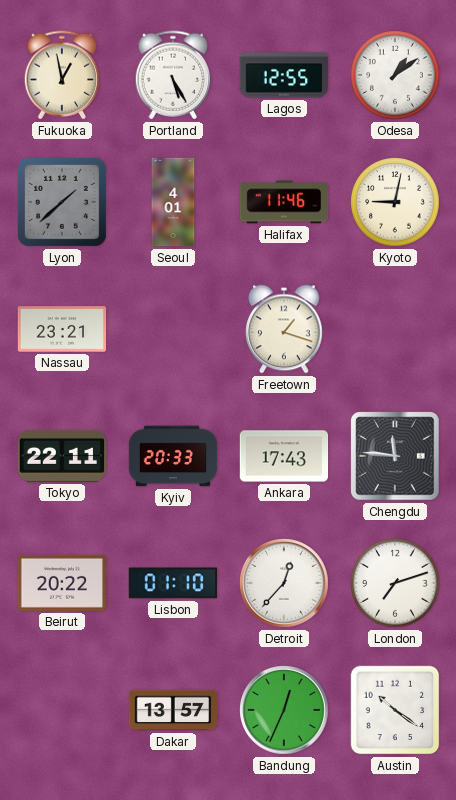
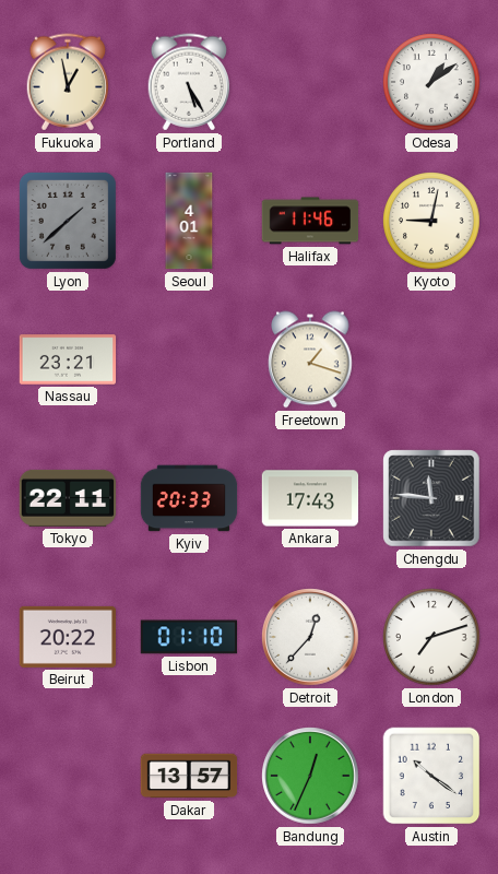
Lagos: 12:55 -> none
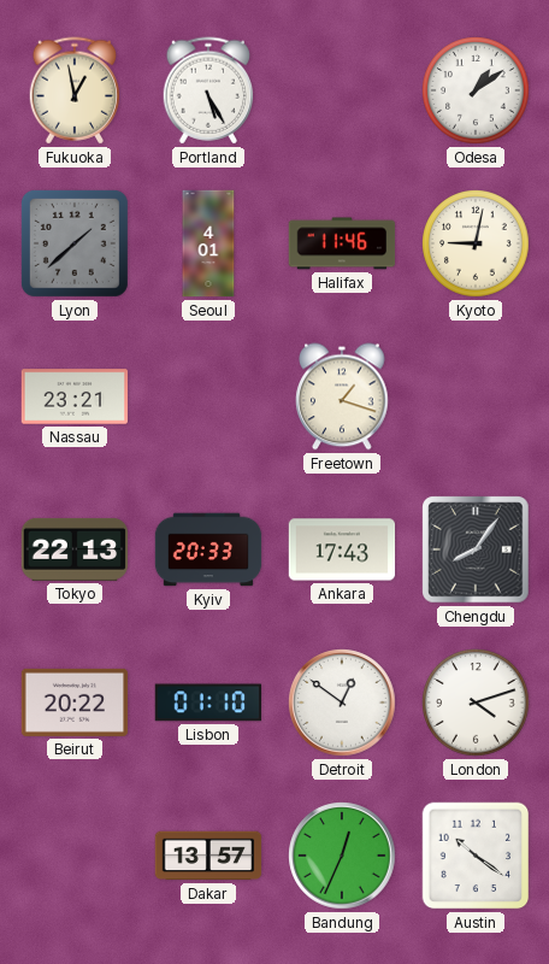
Tokyo: 22:11 -> 22:13
Chengdu: 11:46 -> 8:06
Detroit: 12:37 -> 12:51
London: 7:12 -> 4:12
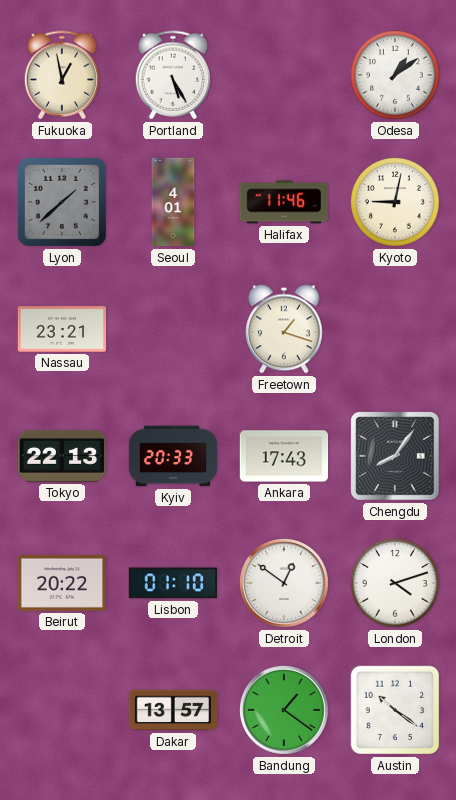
Bandung: 12:34 -> 1:21
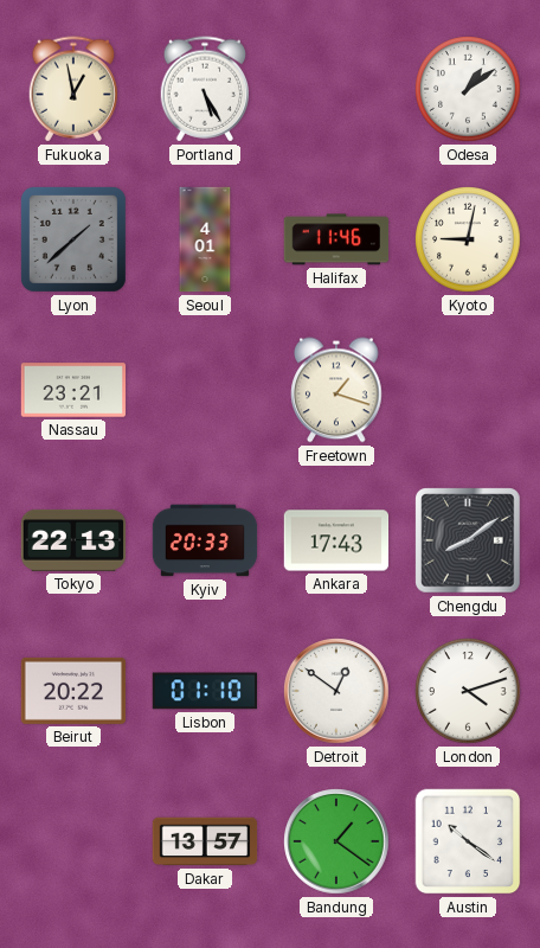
Chengdu: 8:06 -> 8:09
